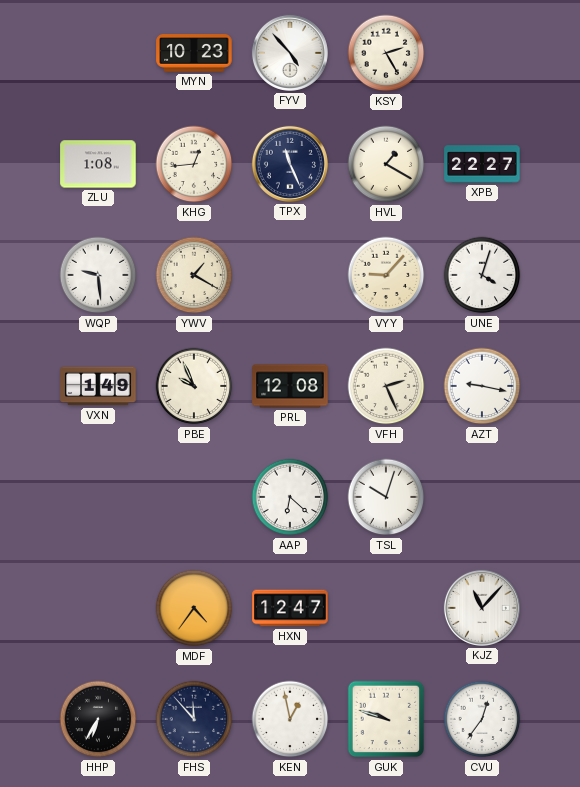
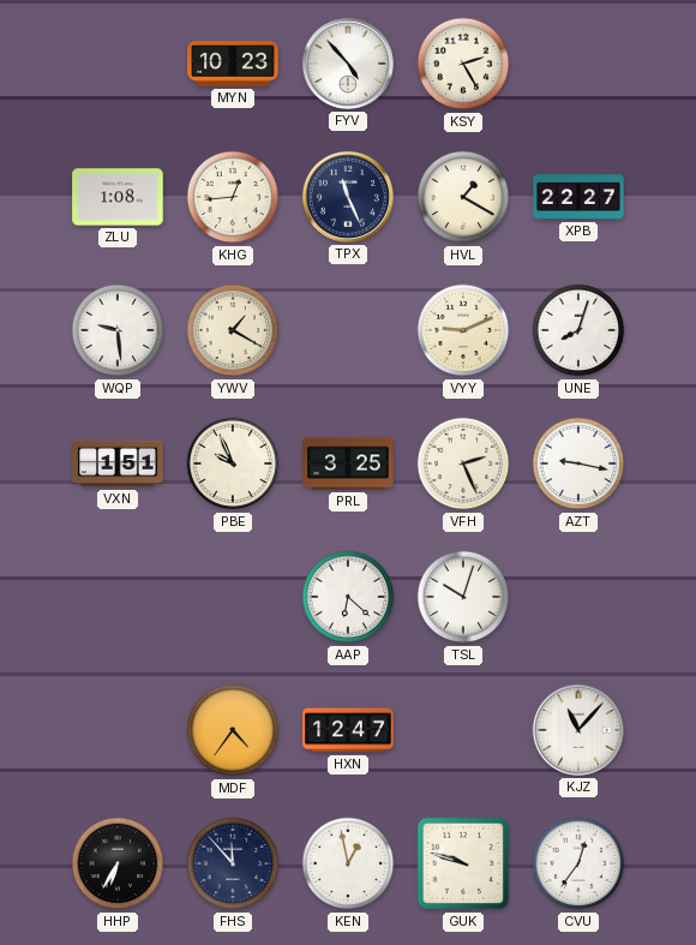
VYY: 9:07 -> 9:11
UNE: 4:03 -> 8:03
VXN: 1:49 -> 1:51
PRL: 12:08 -> 3:25
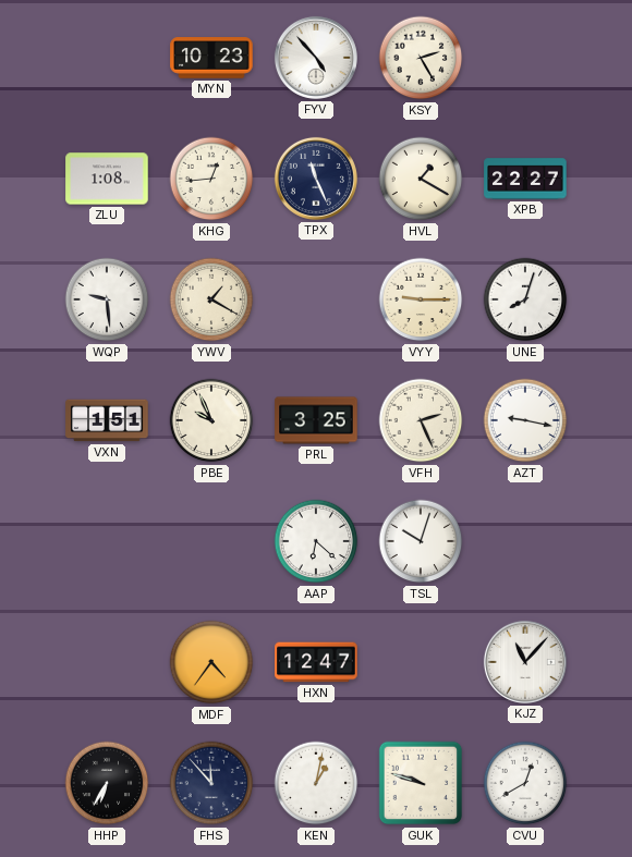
VYY: 9:11 -> 9:15
KEN: 12:58 -> 1:02
CVU: 12:36 -> 12:40
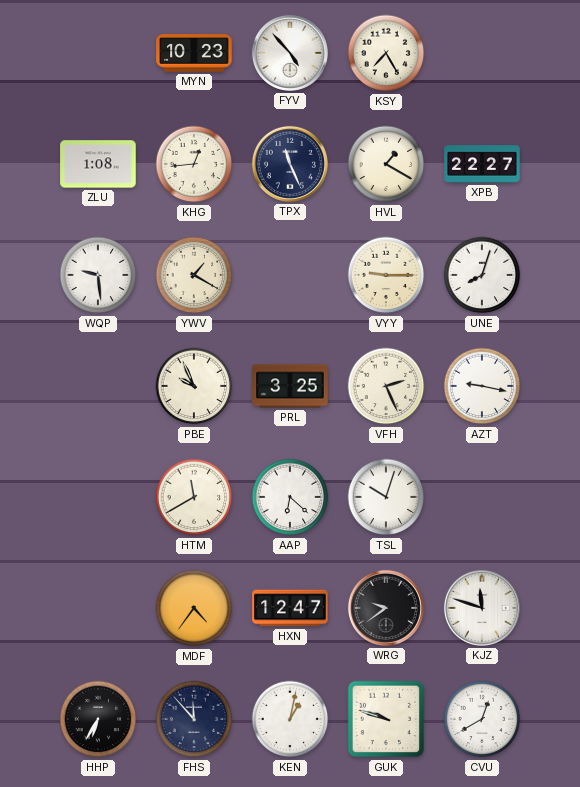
KSY: 2:25 -> 7:25
VXN: 1:51 -> none
HTM: none -> 11:40
WRG: none -> 9:39
KJZ: 11:07 -> 11:48
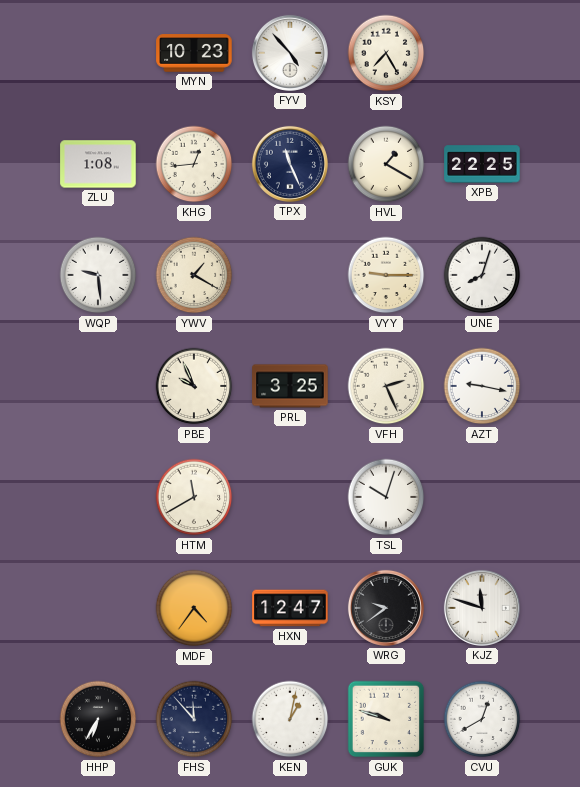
XPB: 22:27 -> 22:25
AAP: 6:22 -> none
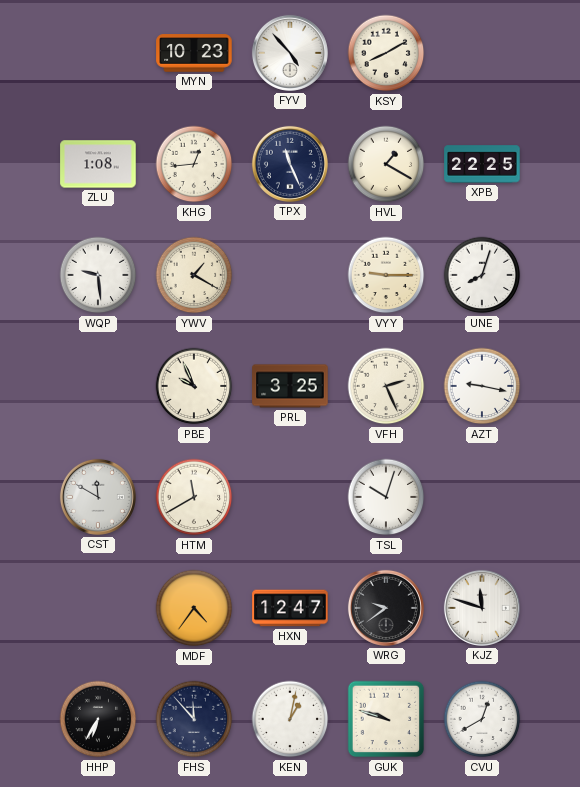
KSY: 7:25 -> 8:10
CST: none -> 11:50
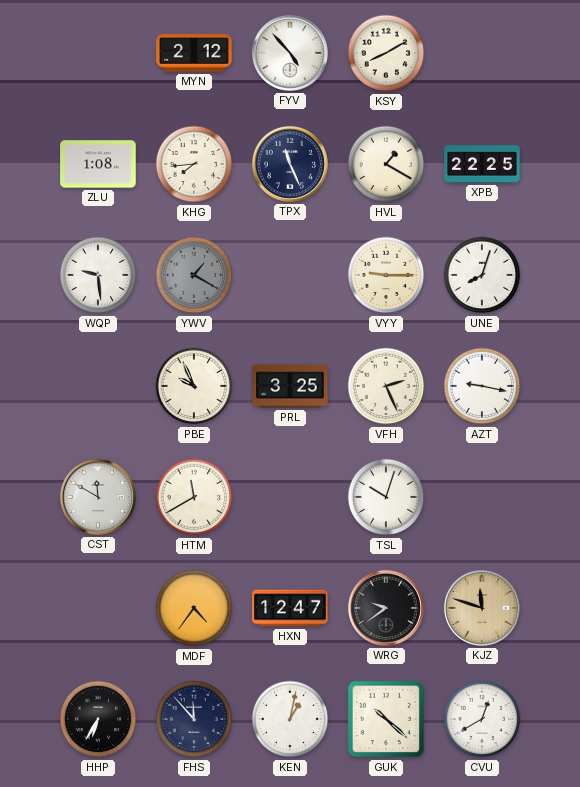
MYN: 10:23 -> 2:12
KHG: 12:44 -> 7:44
YWV dial: cream -> grey
KJZ dial: white -> champagne
GUK: 9:48 -> 10:22
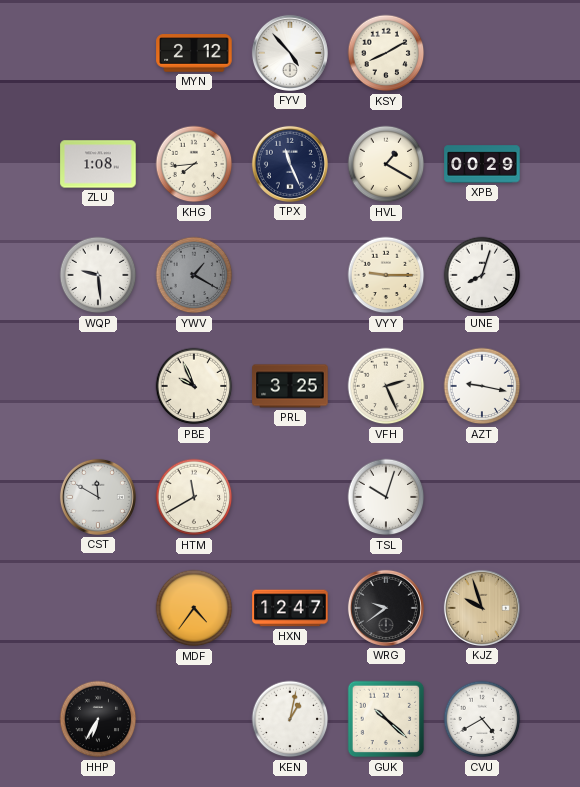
XPB: 22:25 -> 00:29
KJZ: 11:48 -> 9:57
FHS: 11:53 -> none
CVU: 12:40 -> 4:40
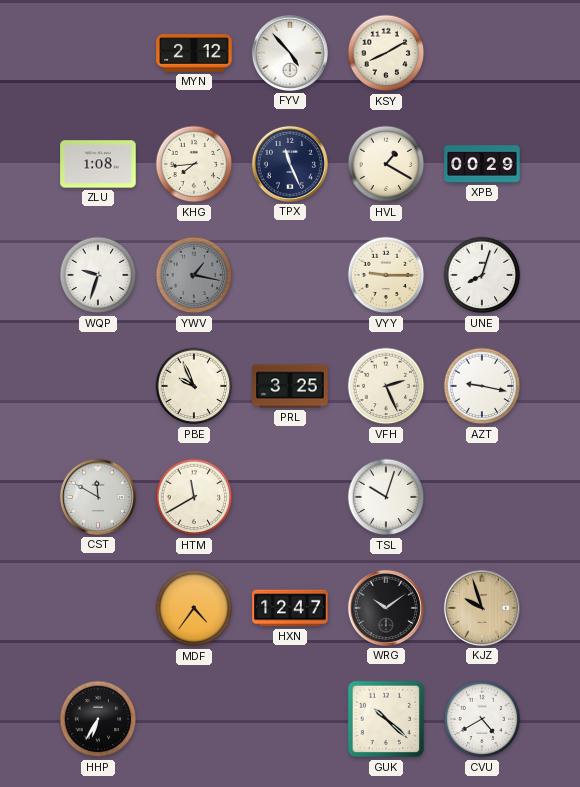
WQP: 9:29 -> 9:33
YWV: 1:20 -> 1:17
WRG: 9:39 -> 10:09
KEN: 1:02 -> none
